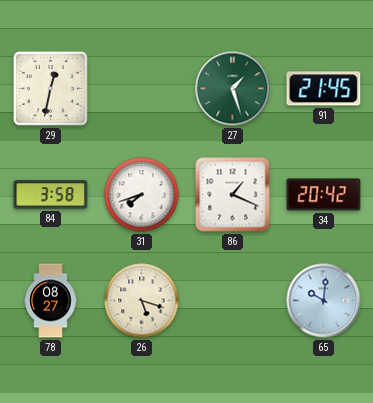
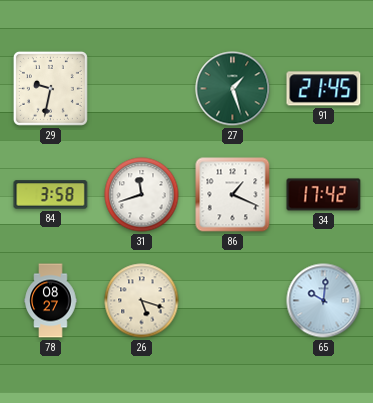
29: 12:32 -> 9:32
31: 7:42 -> 11:42
34: 20:42 -> 17:42
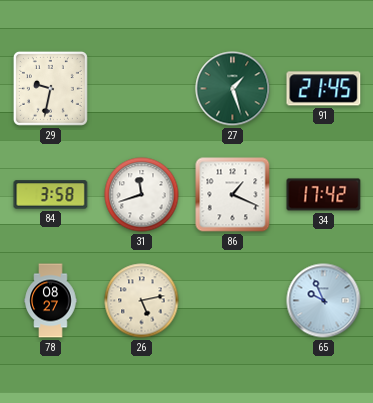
26: 5:18 -> 5:13
65: 10:01 -> 9:56
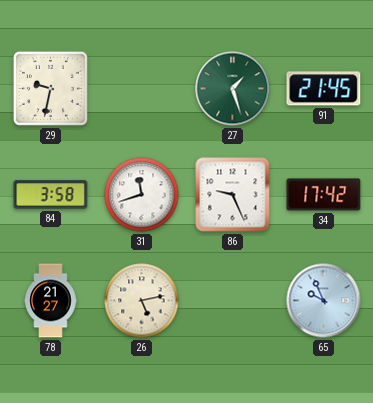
86: 1:19 -> 9:26
78: 08:27 -> 21:27
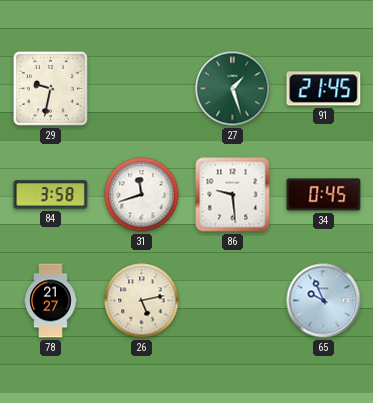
86: 9:26 -> 9:29
34: 17:42 -> 0:45
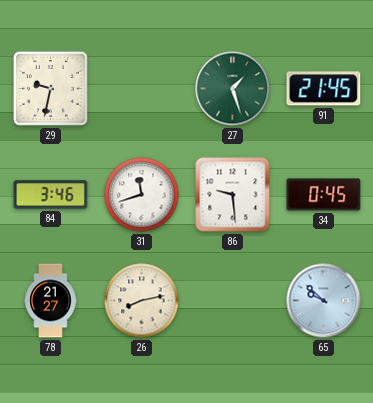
84: 3:58 -> 3:46
26: 5:13 -> 8:13
65: 9:56 -> 9:52
